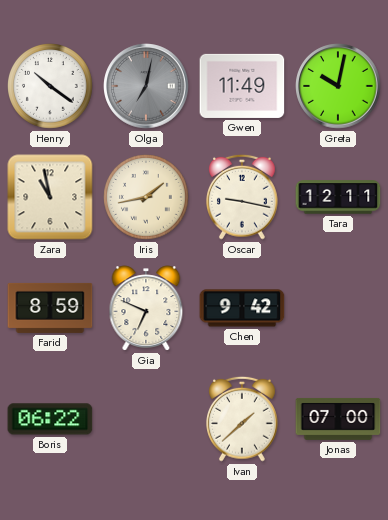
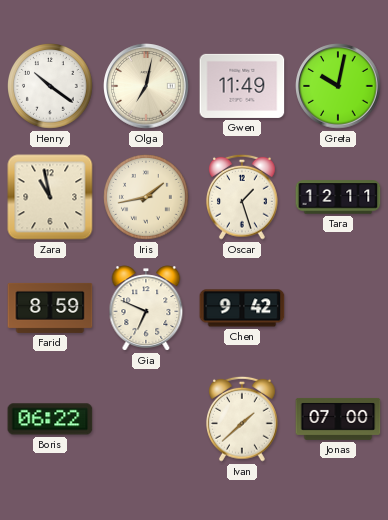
Olga dial: grey -> cream
Oscar: 9:17 -> 1:27
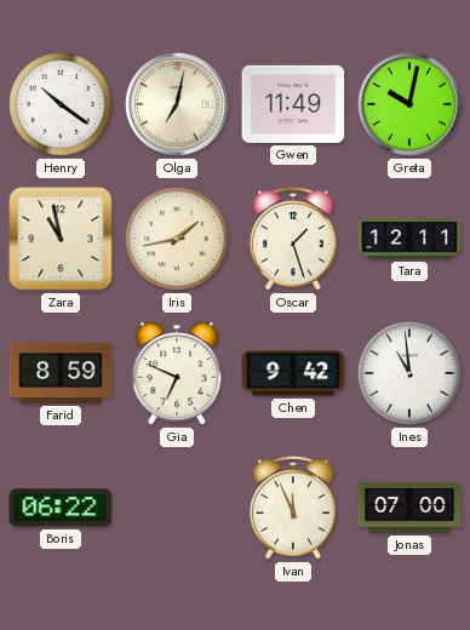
Ines: none -> 10:59
Ivan: 1:38 -> 11:56
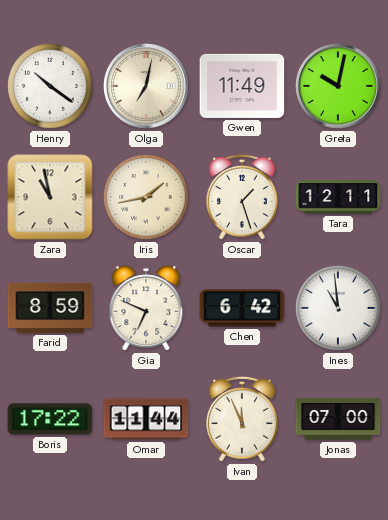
Chen: 9:42 -> 6:42
Boris: 06:22 -> 17:22
Omar: none -> 11:44
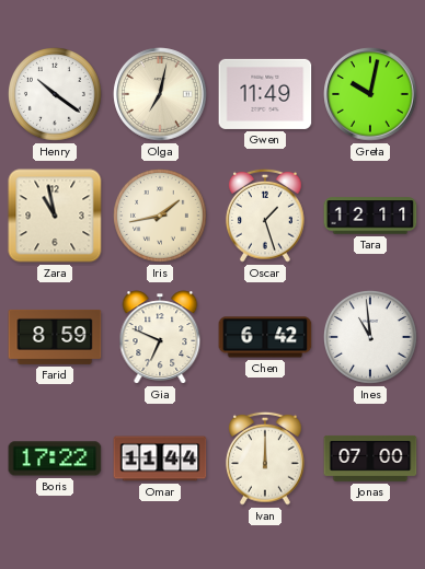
Ivan: 11:56 -> 12:00
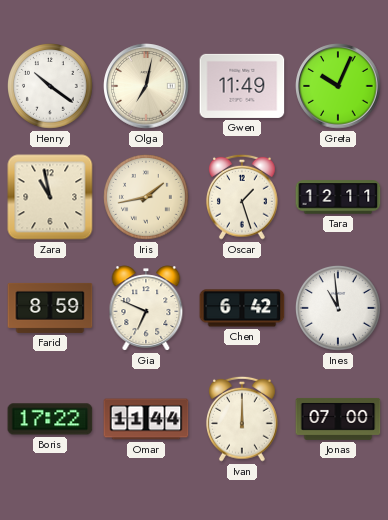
Greta: 10:02 -> 10:04
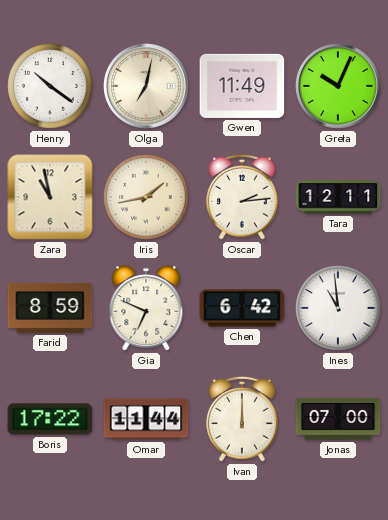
Oscar: 1:27 -> 2:14
